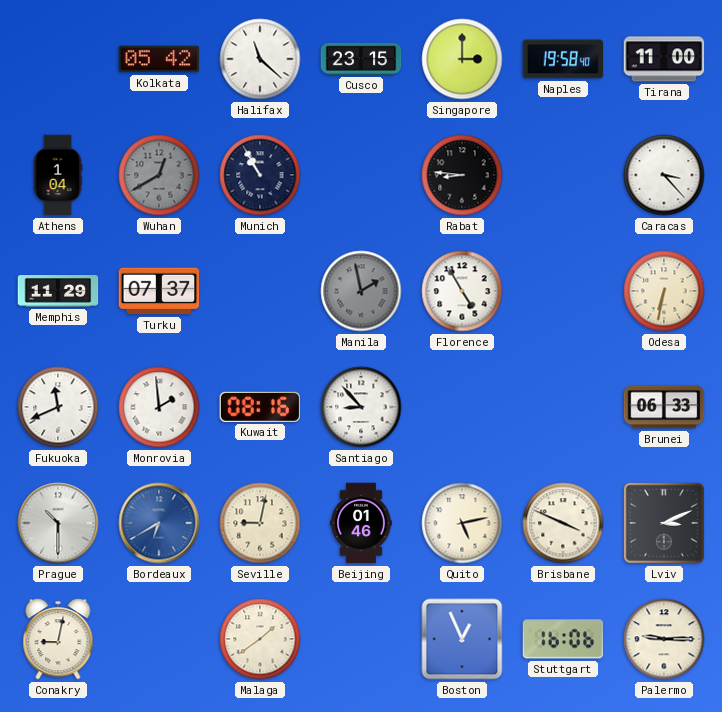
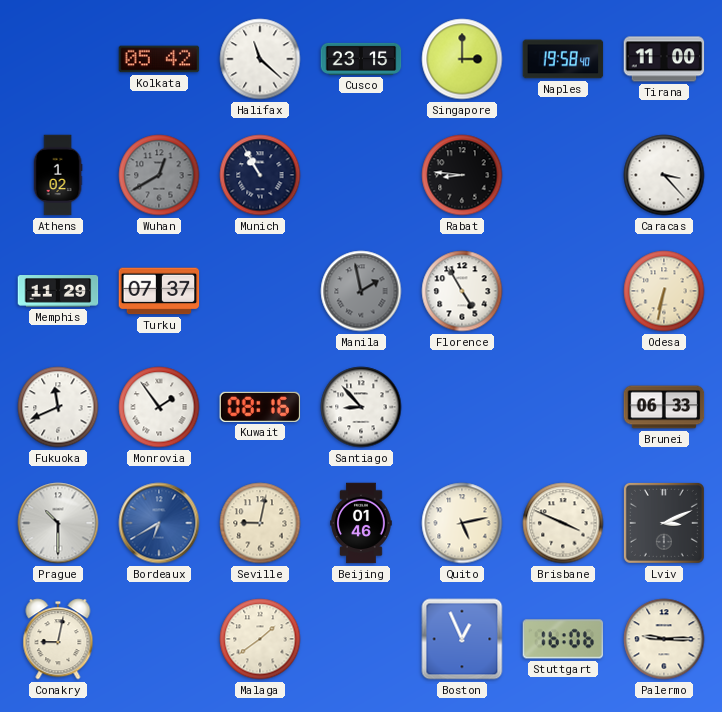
Athens: 1:04 -> 1:02
Monrovia: 1:59 -> 1:54
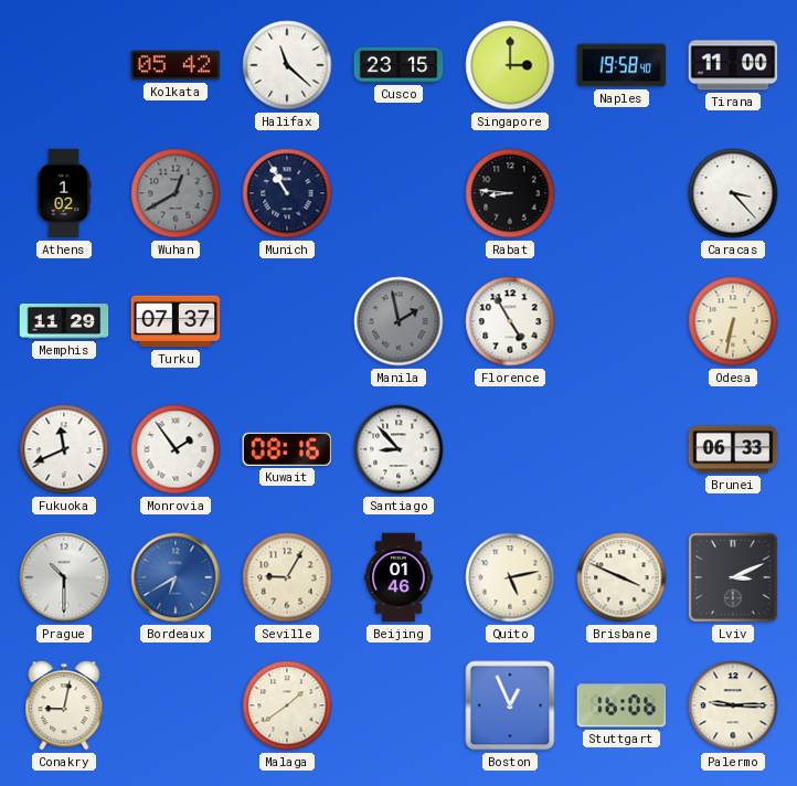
Seville: 9:02 -> 9:05
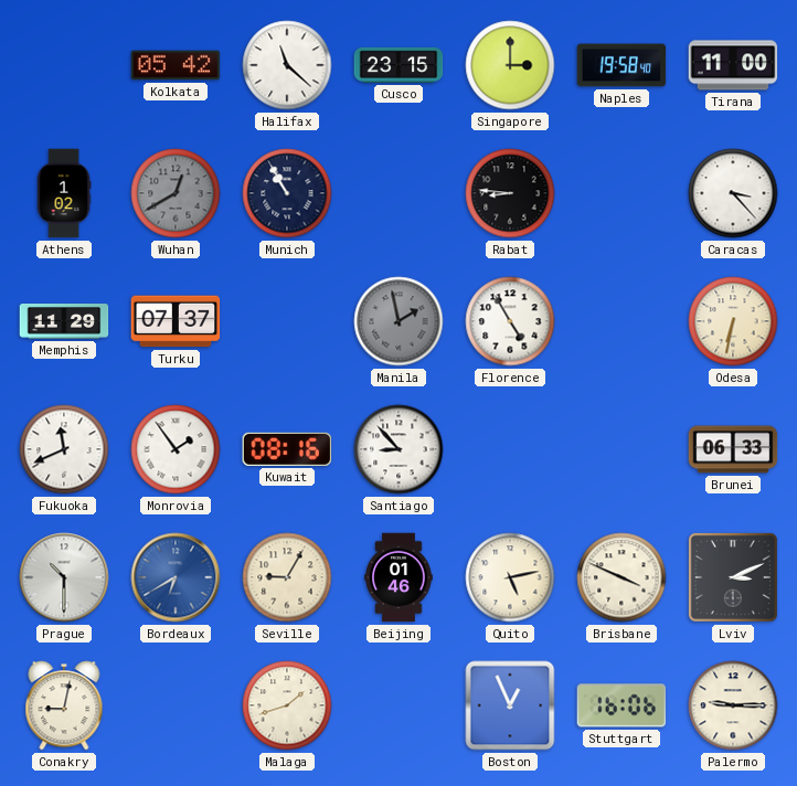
Malaga: 1:39 -> 1:42
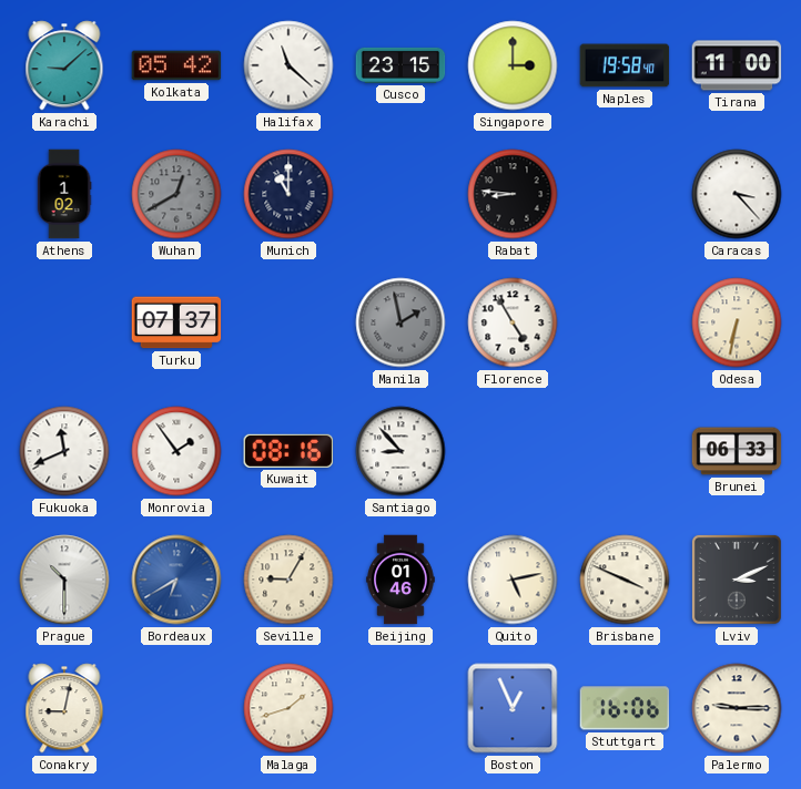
Karachi: none -> 9:08
Munich: 10:55 -> 11:00
Memphis: 11:29 -> none
